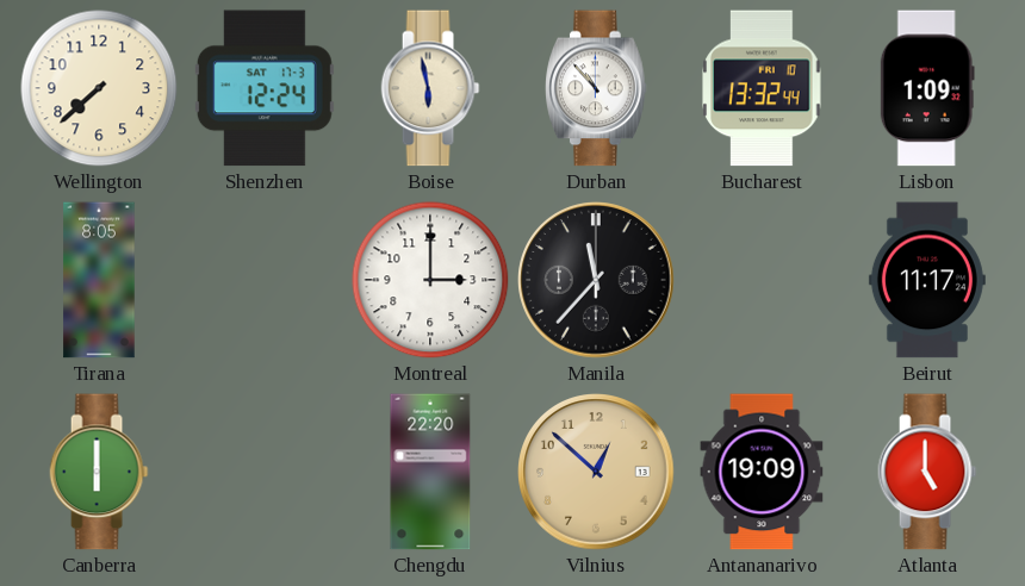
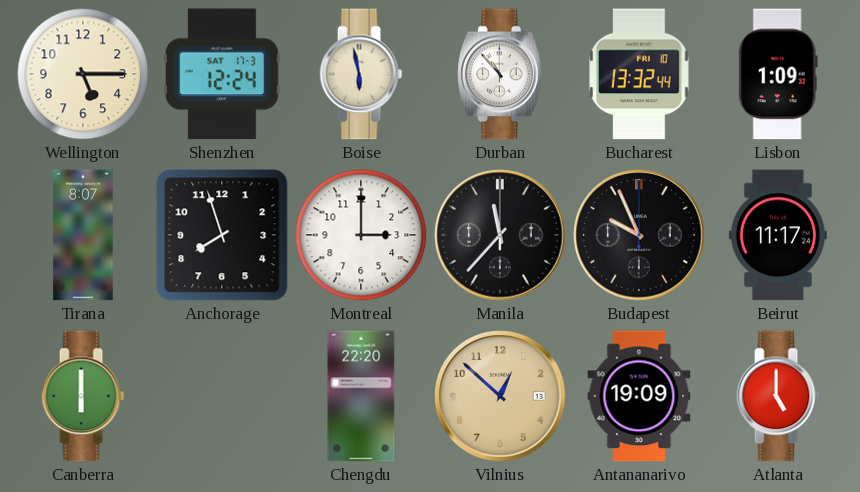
Wellington: 7:38 -> 5:15
Tirana: 8:05 -> 8:07
Anchorage: none -> 7:57
Budapest: none -> 9:56
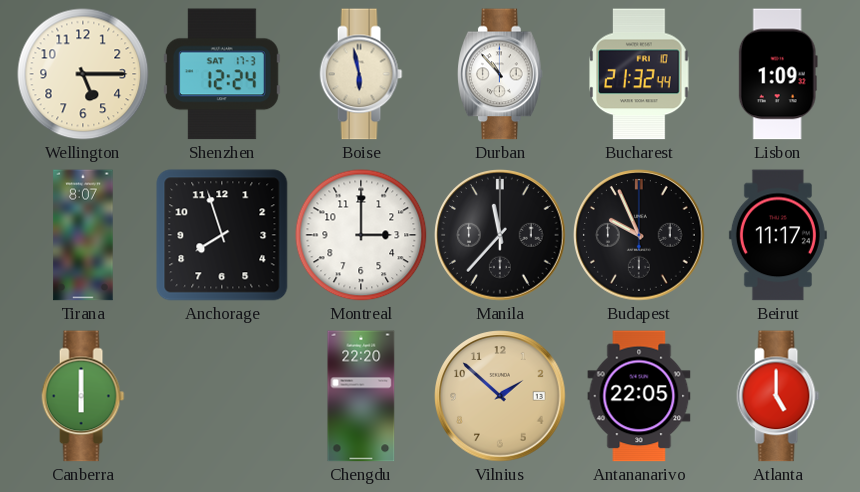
Bucharest: 13:32 -> 21:32
Vilnius: 12:52 -> 1:52
Antananarivo: 19:09 -> 22:05
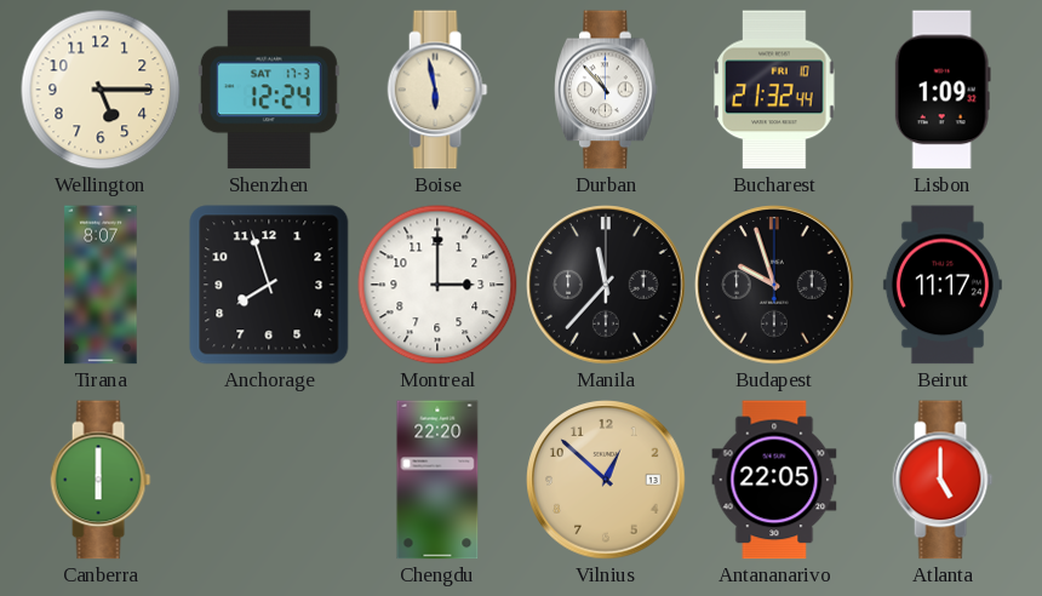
Budapest: 9:56 -> 9:57
Vilnius: 1:52 -> 12:52
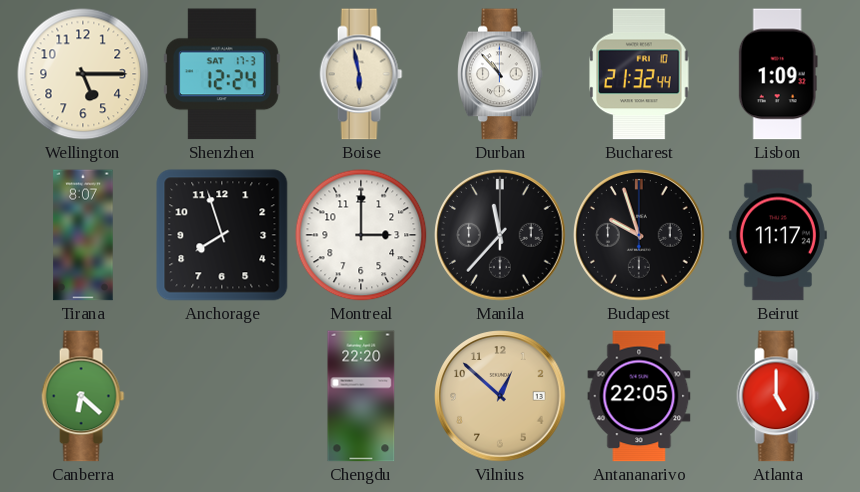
Canberra: 6:00 -> 6:22
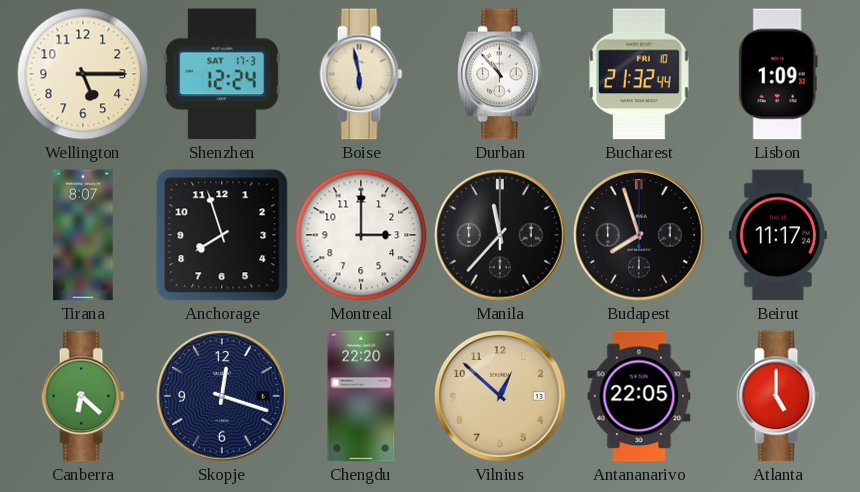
Budapest: 9:57 -> 7:57
Skopje: none -> 12:18
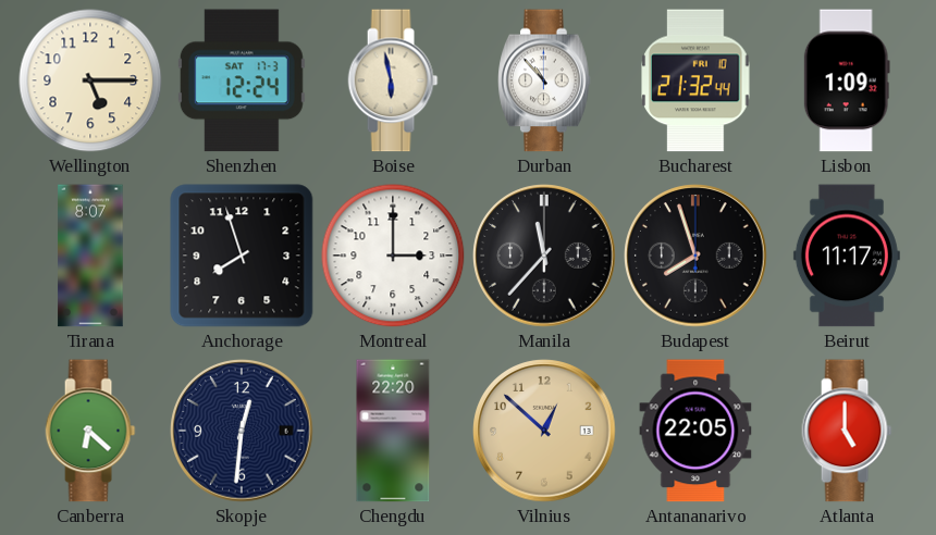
Skopje: 12:18 -> 12:31
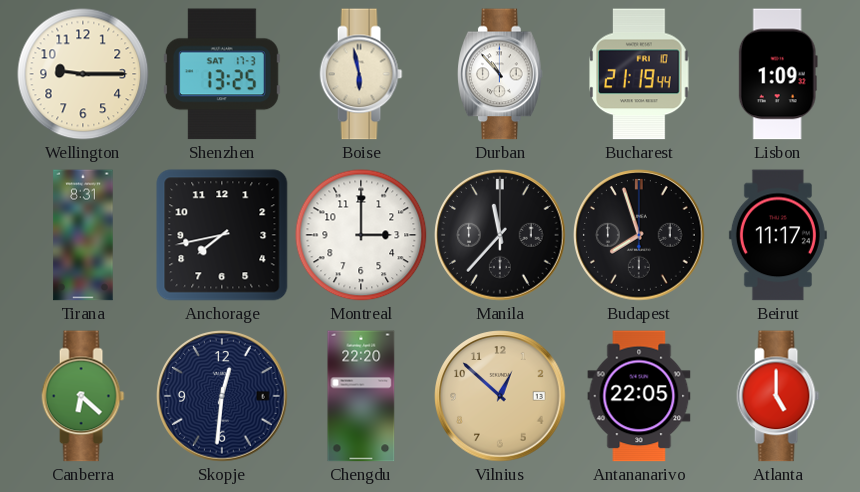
Wellington: 5:15 -> 9:15
Shenzhen: 12:24 -> 13:25
Bucharest: 21:32 -> 21:19
Tirana: 8:07 -> 8:31
Anchorage: 7:57 -> 7:43
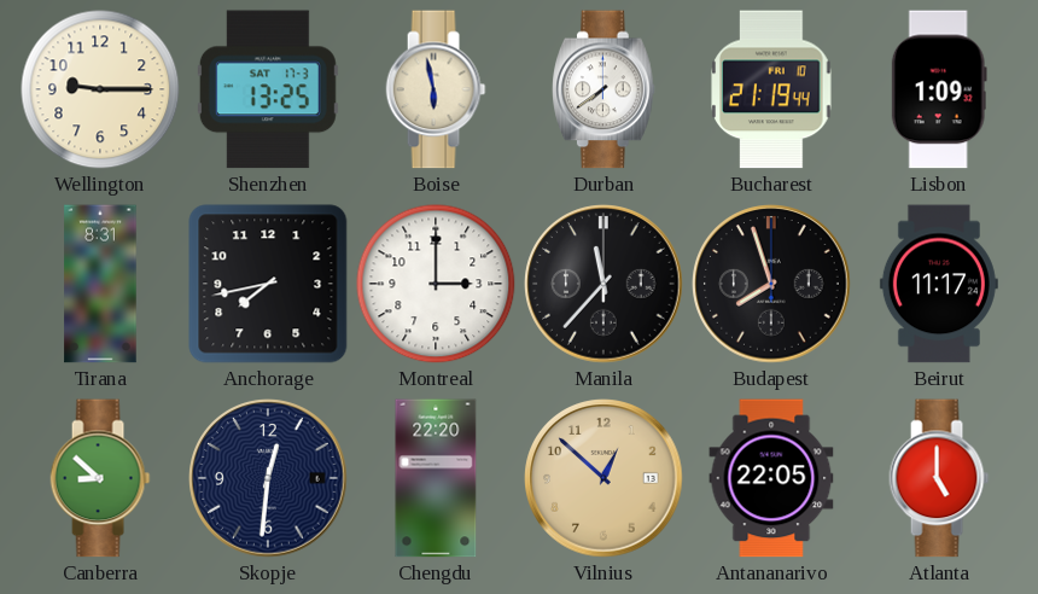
Durban: 10:53 -> 7:39
Canberra: 6:22 -> 8:52
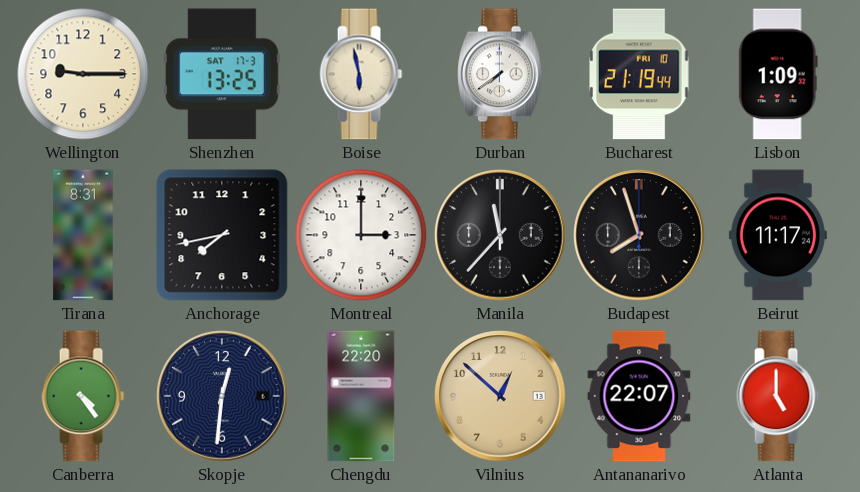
Canberra: 8:52 -> 4:24
Antananarivo: 22:05 -> 22:07
